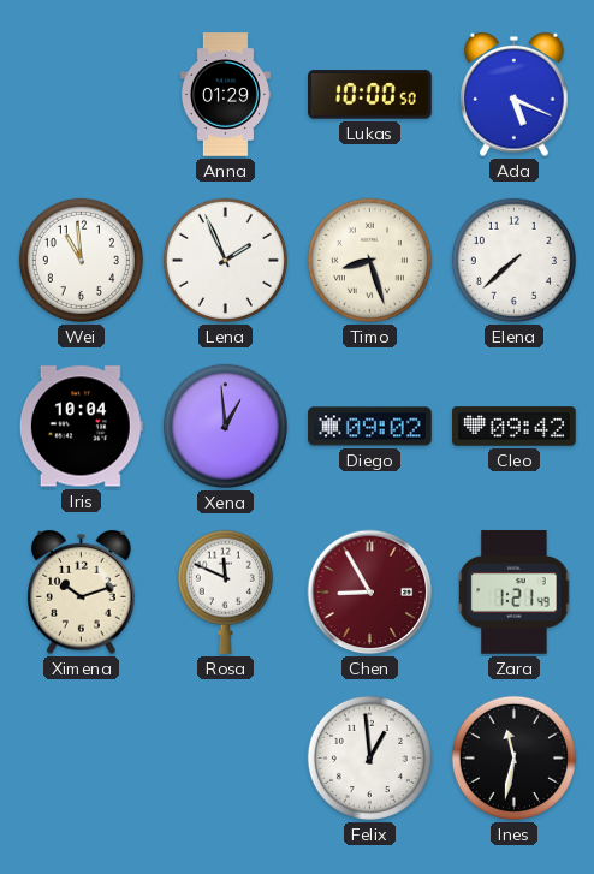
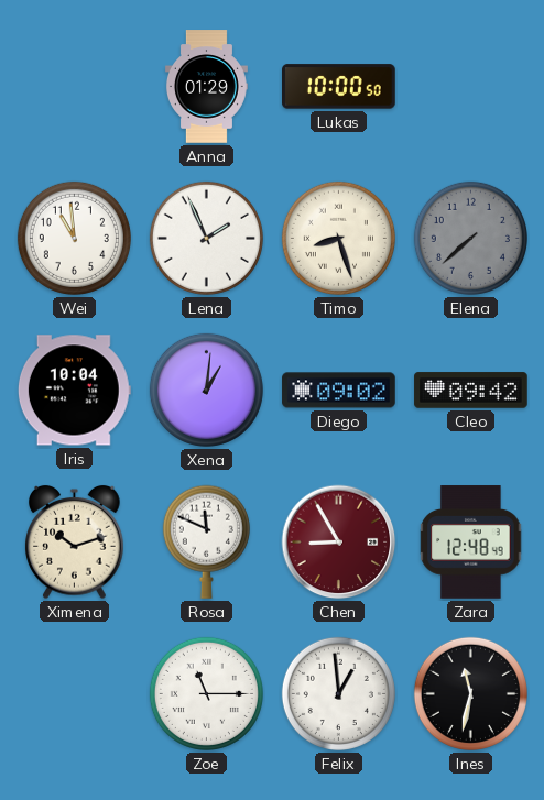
Ada: 5:19 -> none
Elena dial: white -> grey
Xena: 12:59 -> 1:01
Zara: 1:21 -> 12:48
Zoe: none -> 11:15
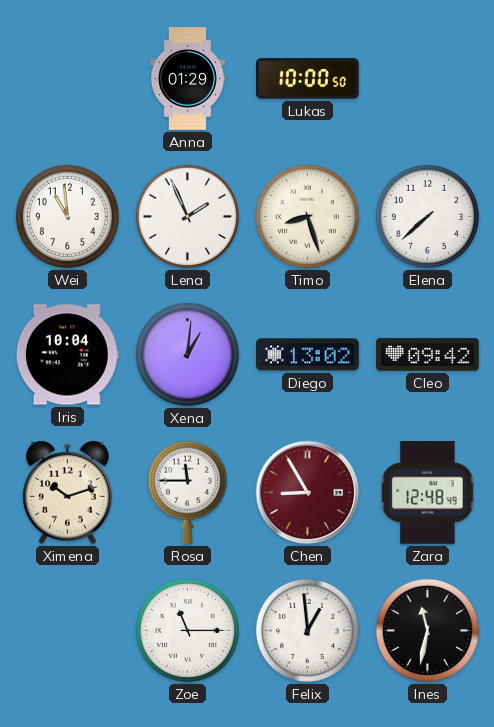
Elena dial: grey -> white
Diego: 09:02 -> 13:02
Rosa: 11:49 -> 11:45
